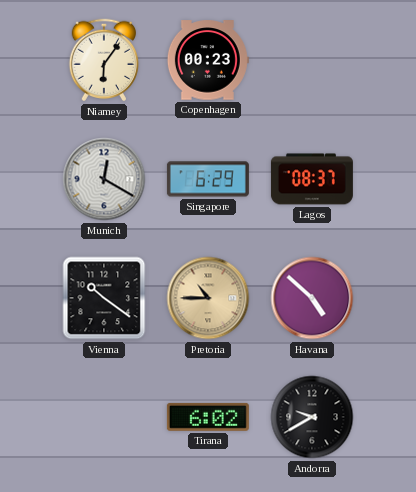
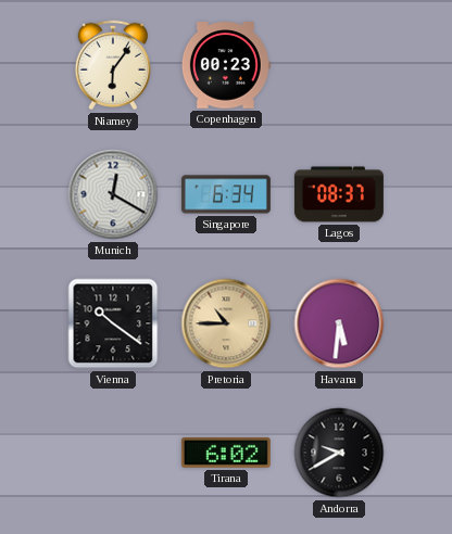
Singapore: 6:29 -> 6:34
Havana: 4:52 -> 5:31
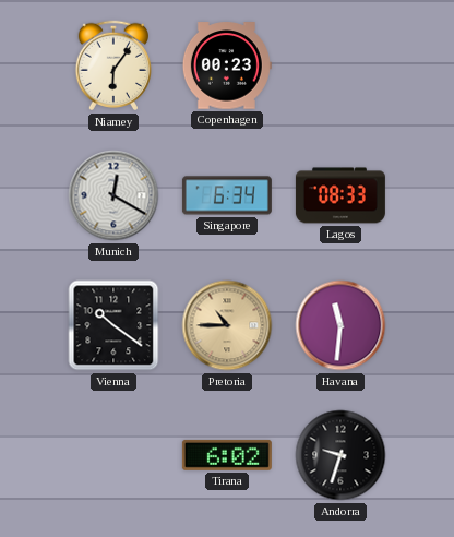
Lagos: 08:37 -> 08:33
Havana: 5:31 -> 11:31
Andorra: 9:40 -> 9:33
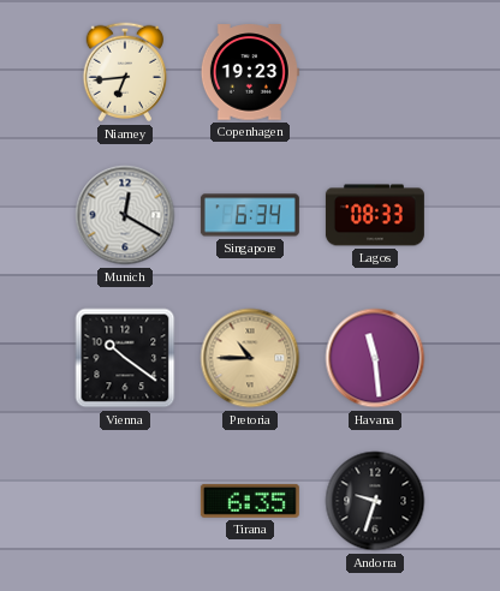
Niamey: 6:06 -> 6:44
Copenhagen: 00:23 -> 19:23
Havana: 11:31 -> 11:29
Tirana: 6:02 -> 6:35
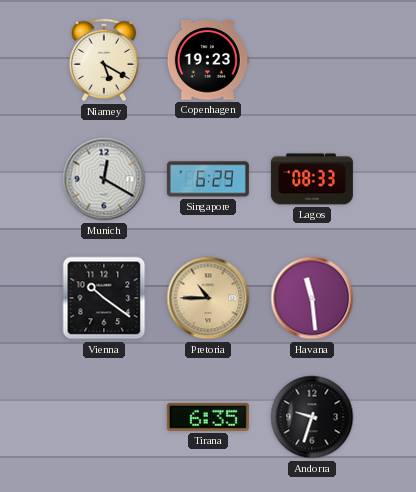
Niamey: 6:44 -> 5:20
Singapore: 6:34 -> 6:29
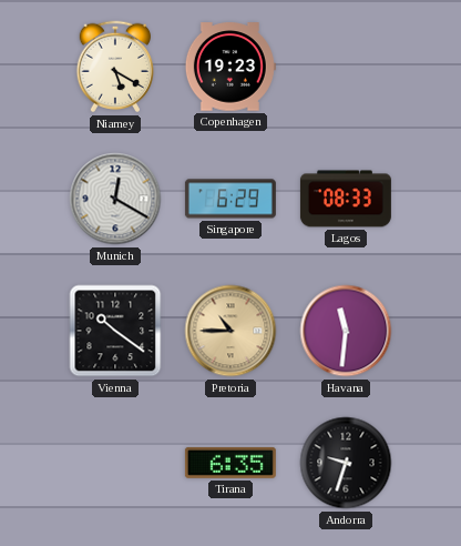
Havana: 11:29 -> 11:31
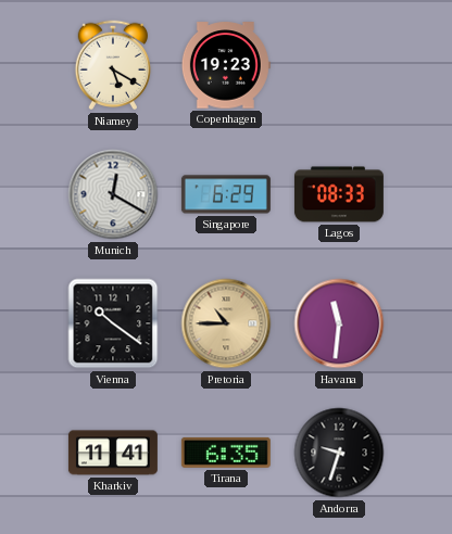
Kharkiv: none -> 11:41
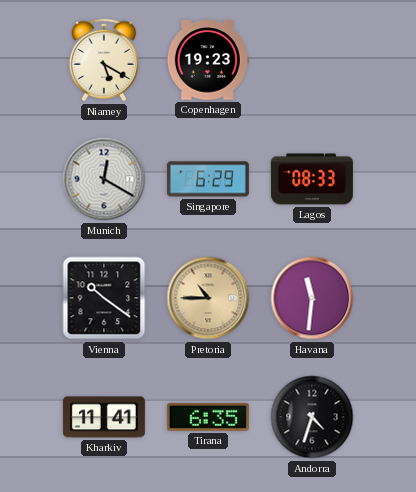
Andorra: 9:33 -> 4:33
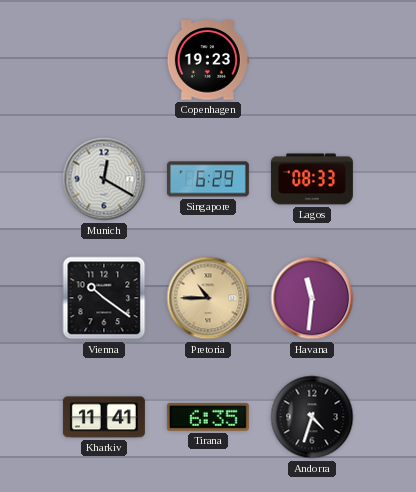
Niamey: 5:20 -> none
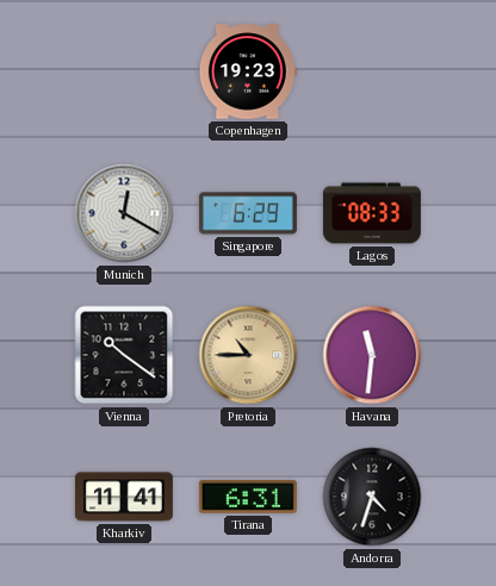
Tirana: 6:35 -> 6:31
